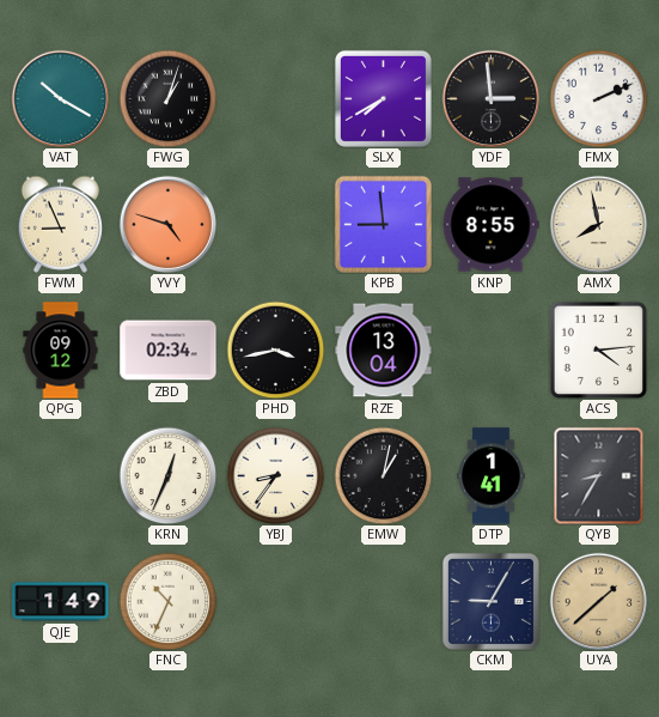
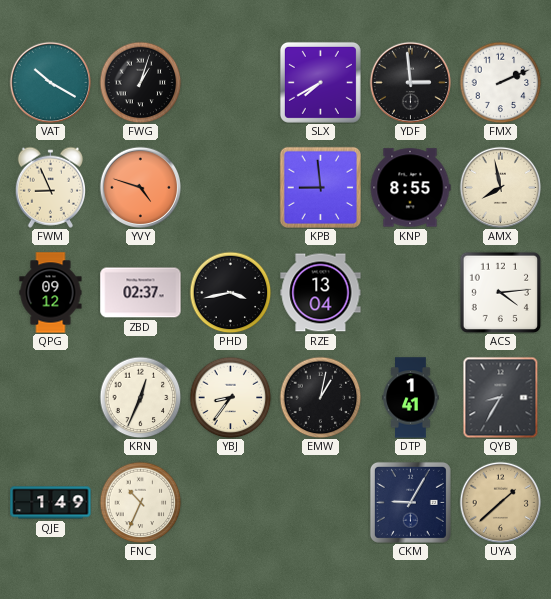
ZBD: 02:34 -> 02:37
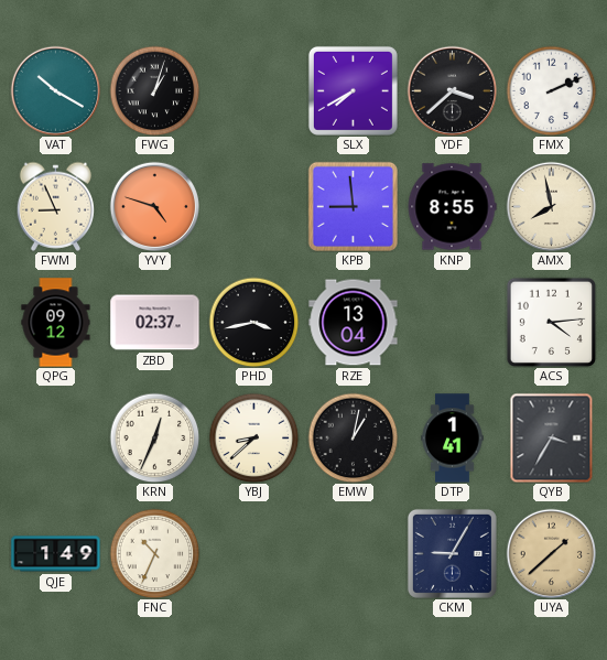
YDF: 2:59 -> 3:38
YBJ: 8:36 -> 8:38
QYB: 8:35 -> 3:35
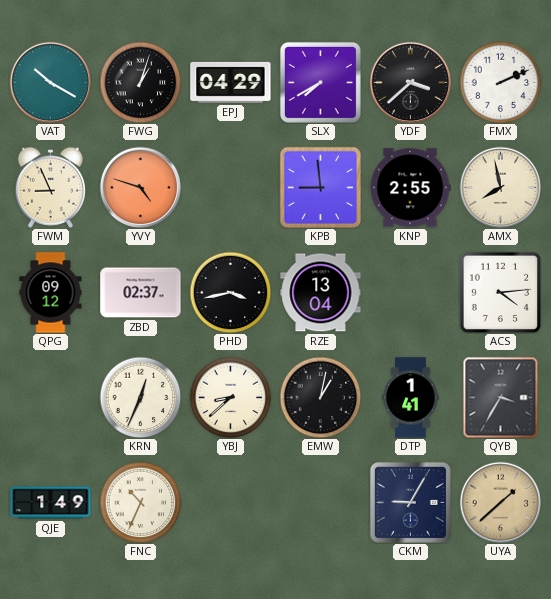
EPJ: none -> 04:29
KNP: 8:55 -> 2:55
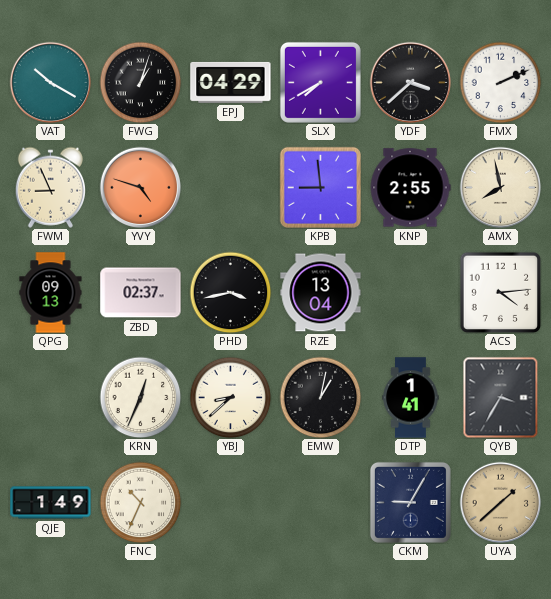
QPG: 09:12 -> 09:13
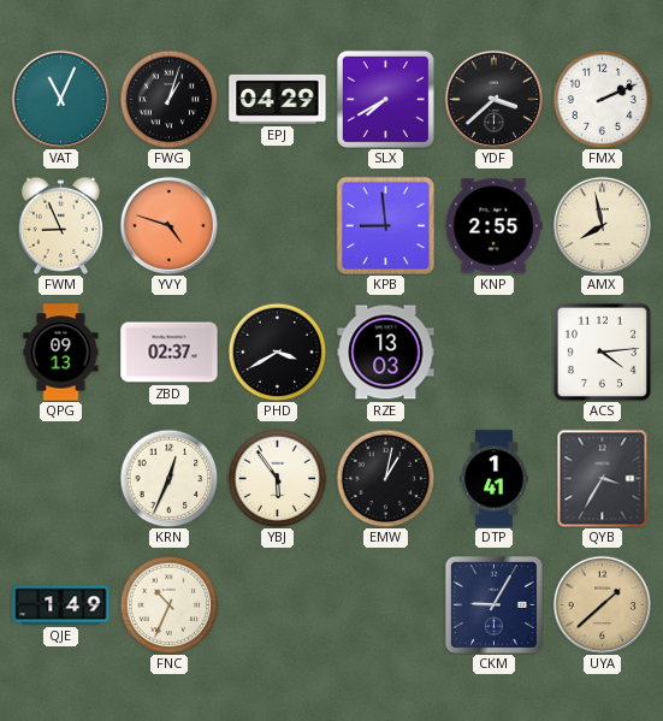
VAT: 10:20 -> 11:04
PHD: 3:43 -> 3:40
RZE: 13:04 -> 13:03
YBJ: 8:38 -> 5:54
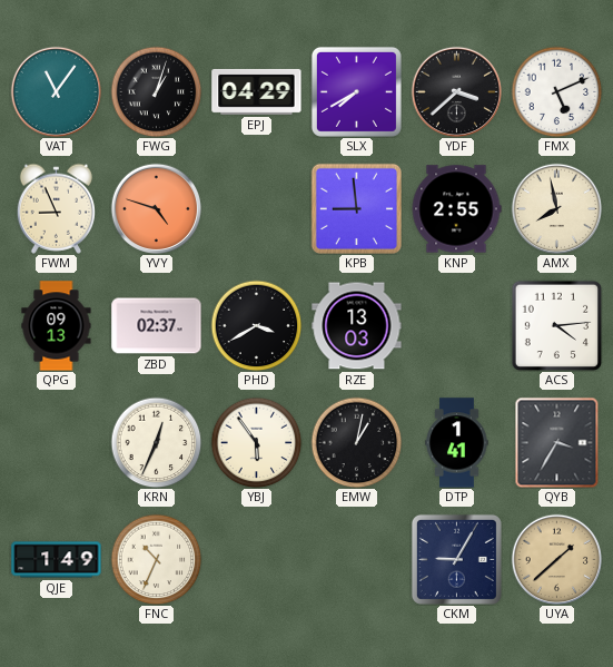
VAT: 11:04 -> 11:06
FMX: 2:11 -> 5:11
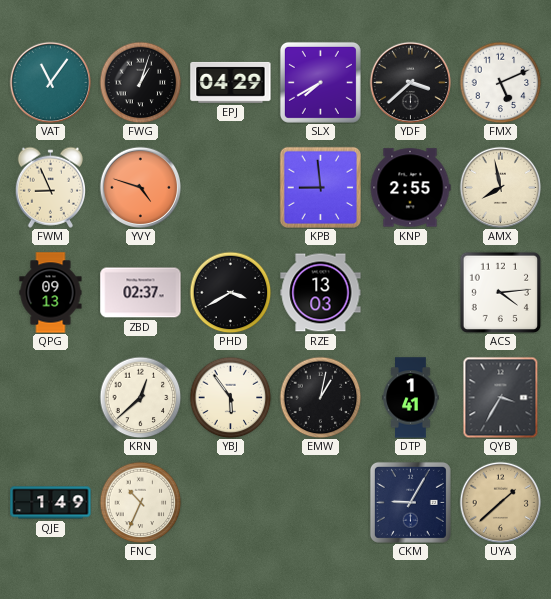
KRN: 12:34 -> 12:38
